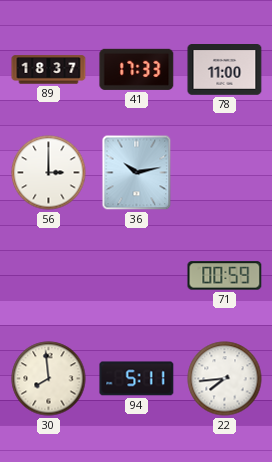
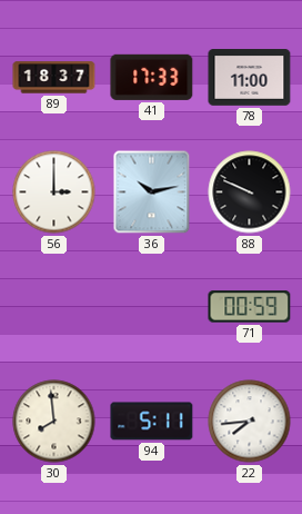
88: none -> 9:49
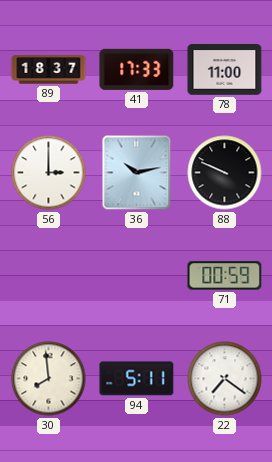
22: 7:44 -> 7:21
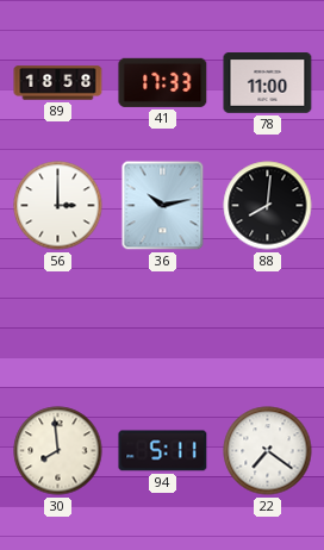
89: 18:37 -> 18:58
88: 9:49 -> 8:01
71: 00:59 -> none
